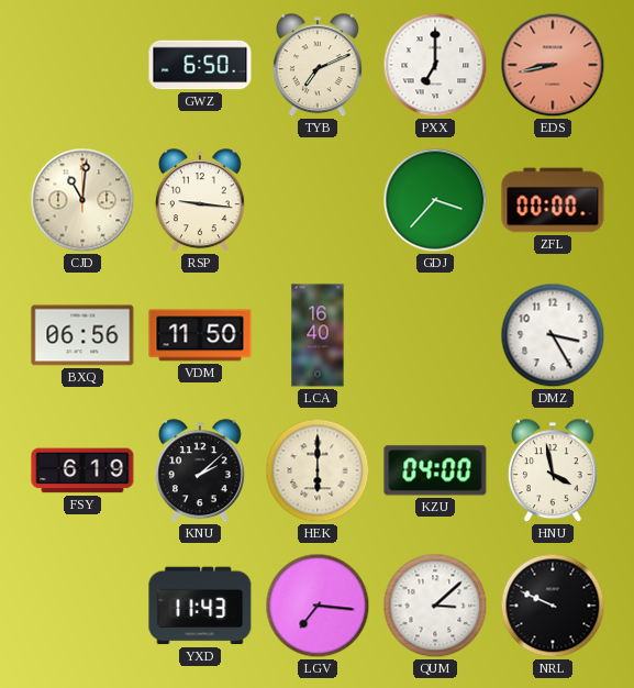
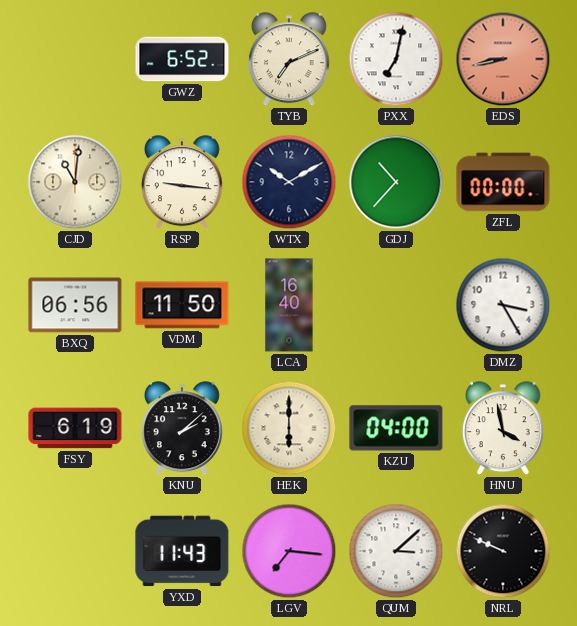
GWZ: 6:50 -> 6:52
PXX: 7:00 -> 7:02
WTX: none -> 10:10
GDJ: 3:37 -> 10:37
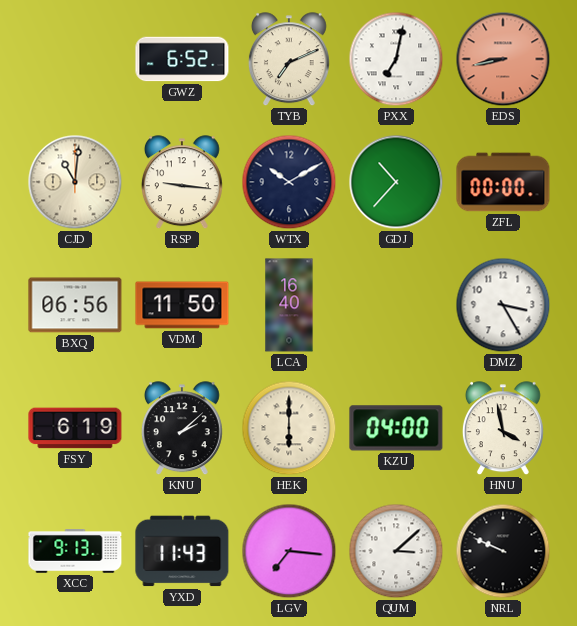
XCC: none -> 9:13
